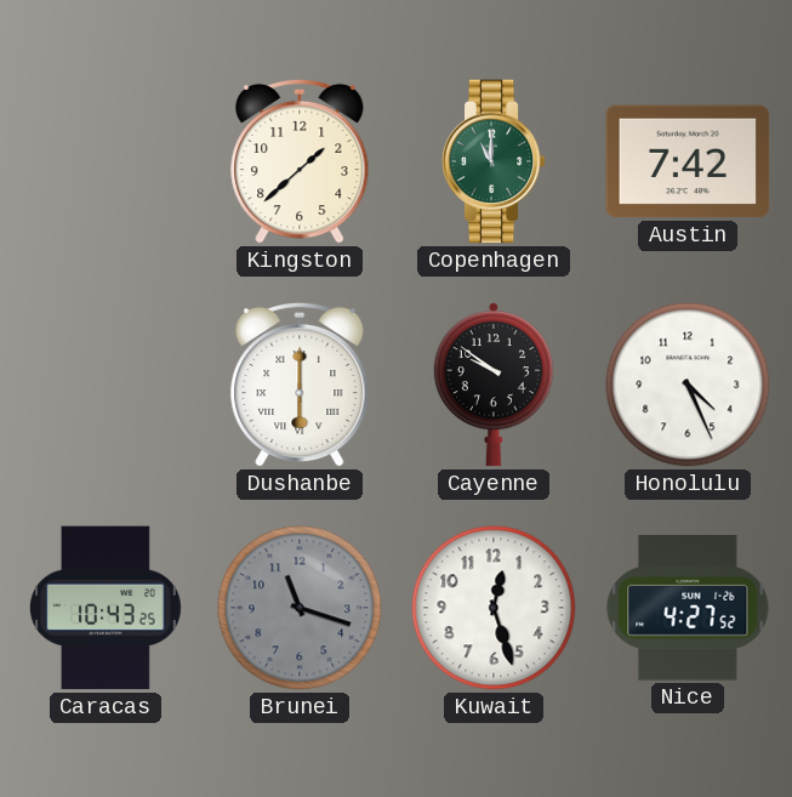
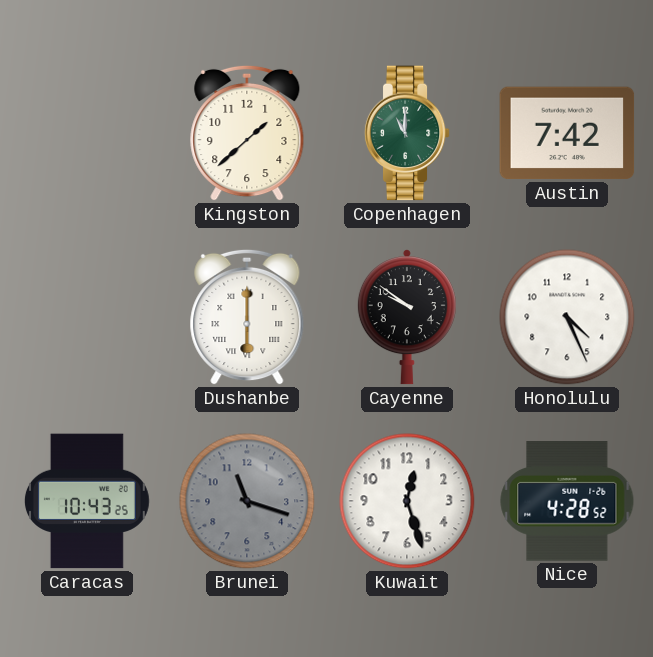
Nice: 4:27 -> 4:28
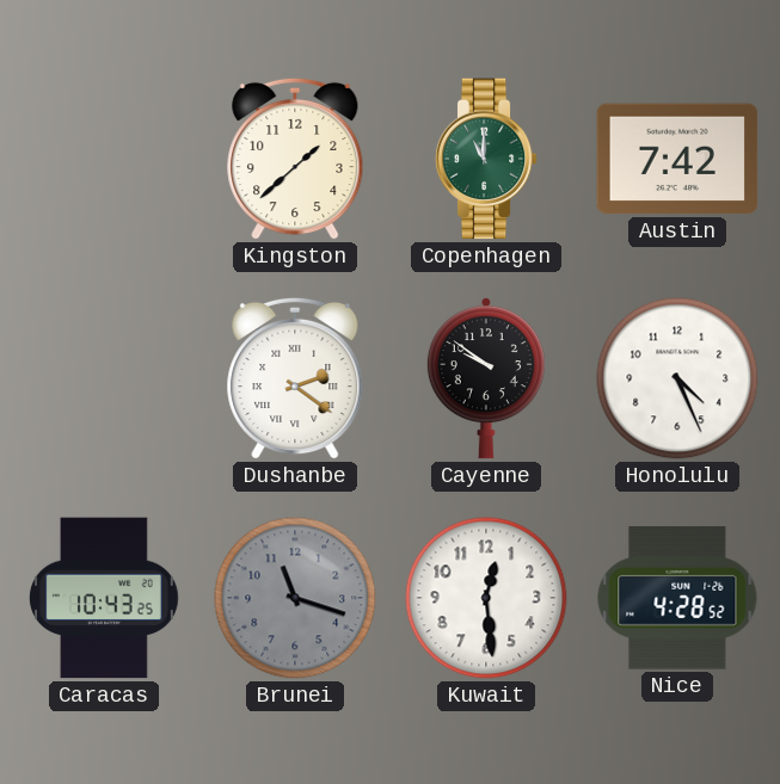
Dushanbe: 6:00 -> 2:21
Kuwait: 12:27 -> 12:29
